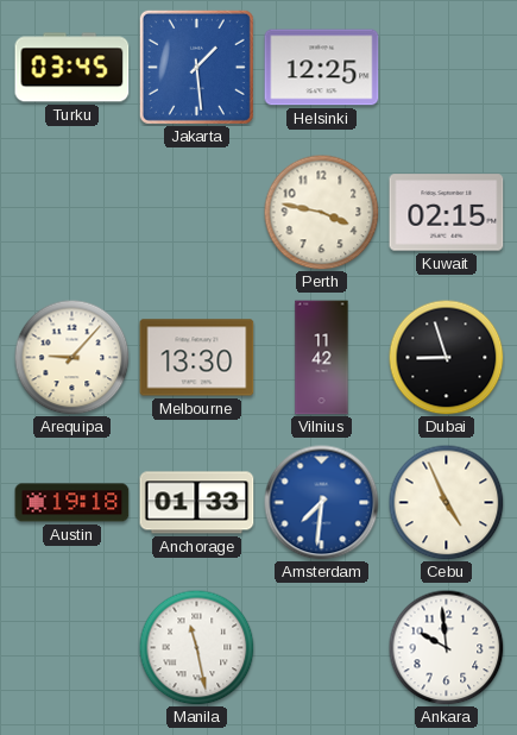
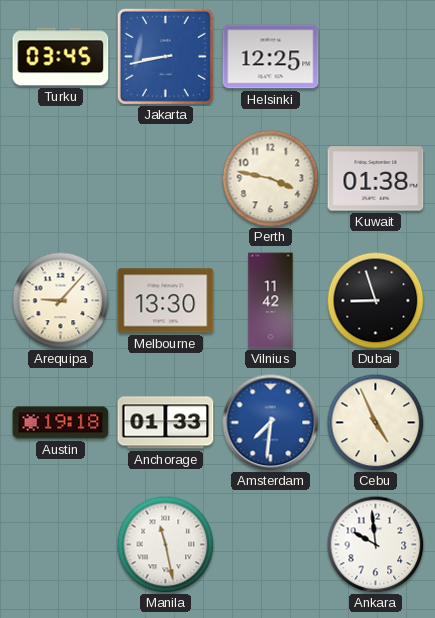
Jakarta: 1:29 -> 8:43
Kuwait: 02:15 -> 01:38
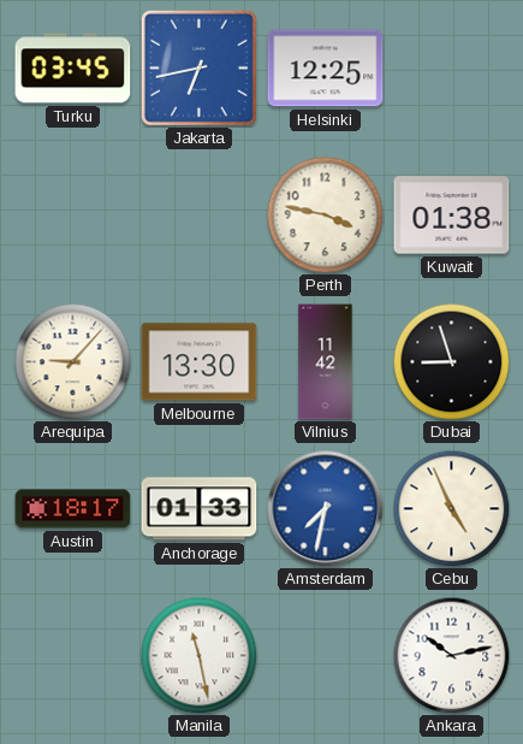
Jakarta: 8:43 -> 6:43
Austin: 19:18 -> 18:17
Amsterdam: 7:31 -> 7:32
Ankara: 9:59 -> 10:13
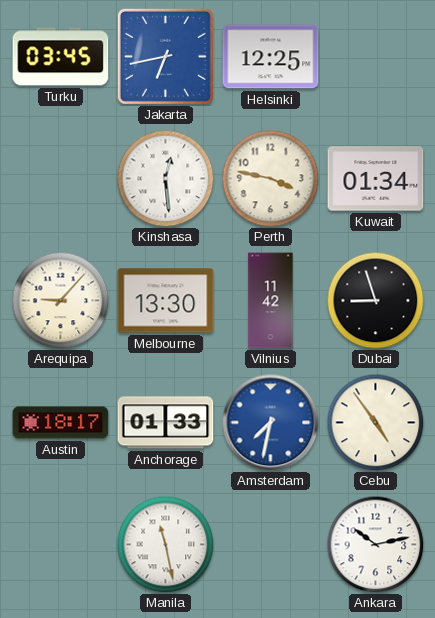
Kinshasa: none -> 12:29
Kuwait: 01:38 -> 01:34
Cebu: 4:56 -> 4:54
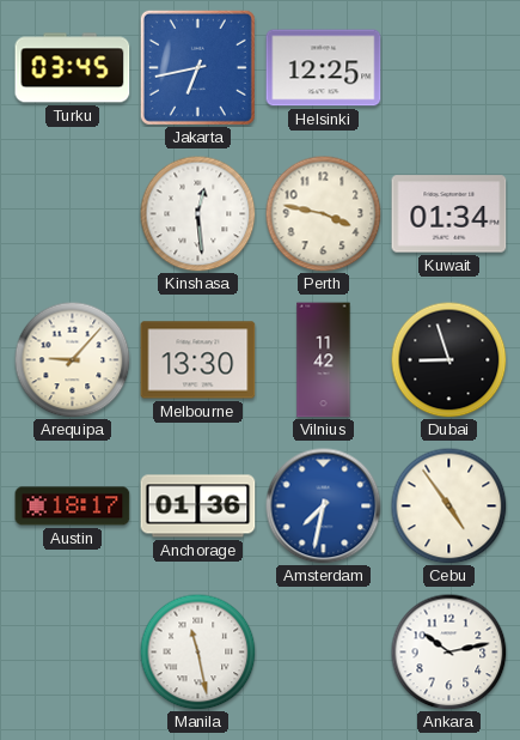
Anchorage: 01:33 -> 01:36
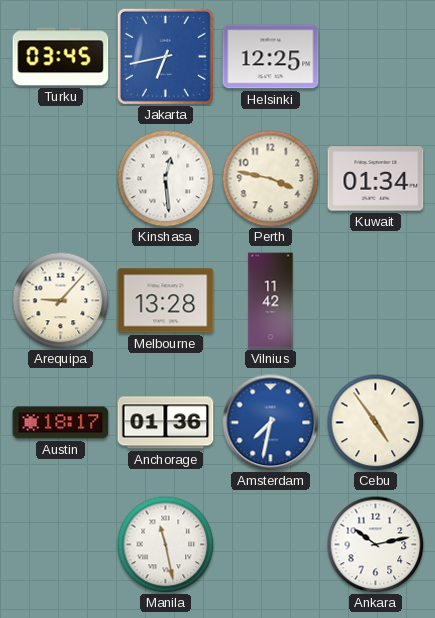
Melbourne: 13:30 -> 13:28
Dubai: 8:57 -> none
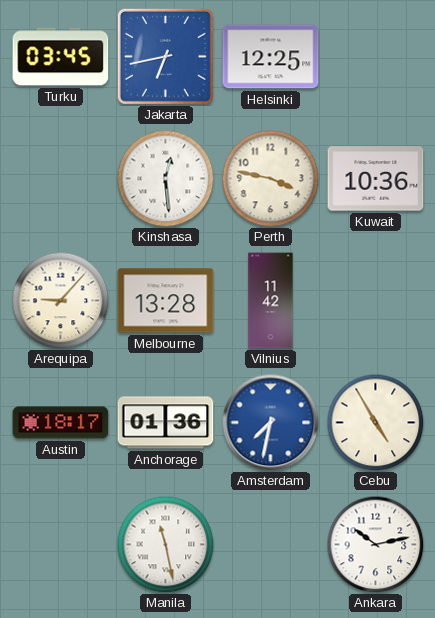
Kuwait: 01:34 -> 10:36
Cebu: 4:54 -> 4:55
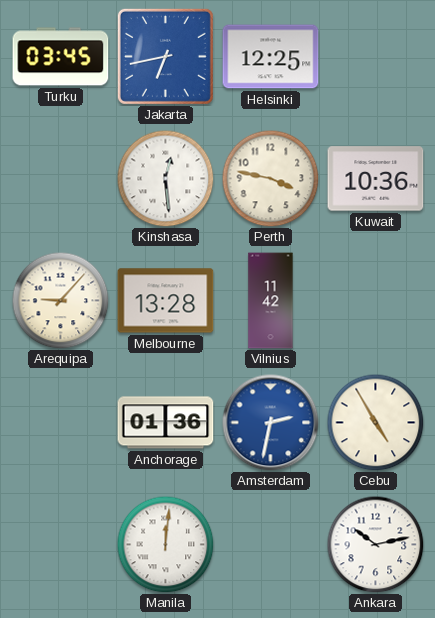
Austin: 18:17 -> none
Amsterdam: 7:32 -> 2:32
Manila: 11:28 -> 12:01
